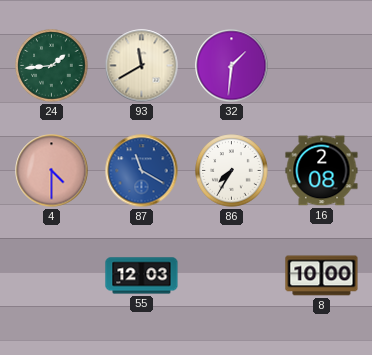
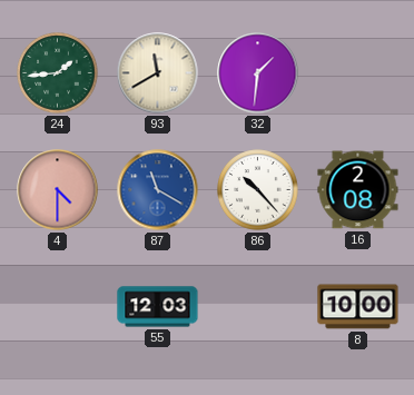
86: 7:35 -> 10:23
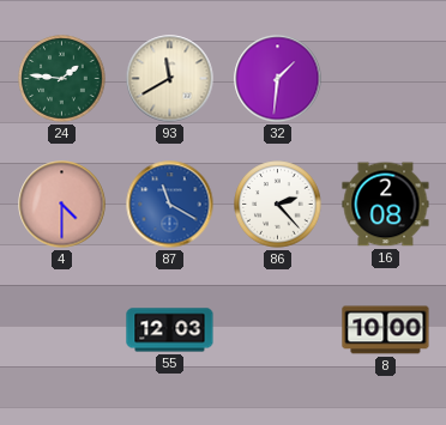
24: 1:44 -> 1:46
86: 10:23 -> 2:23
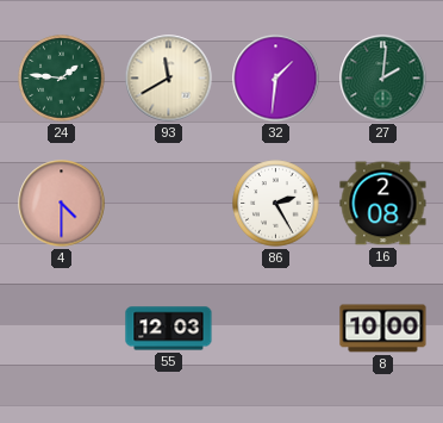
27: none -> 2:01
87: 11:20 -> none
86: 2:23 -> 2:25
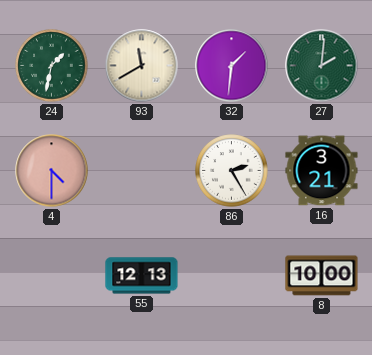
24: 1:46 -> 1:32
16: 2:08 -> 3:21
55: 12:03 -> 12:13
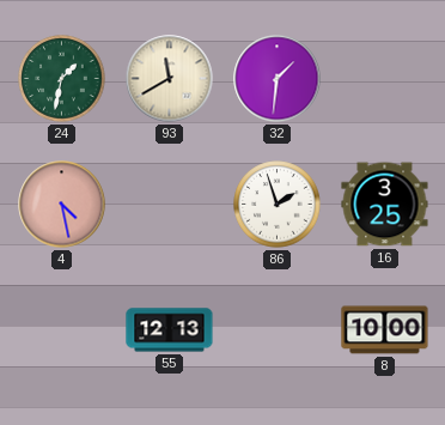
27: 2:01 -> none
4: 4:30 -> 4:28
86: 2:25 -> 1:57
16: 3:21 -> 3:25
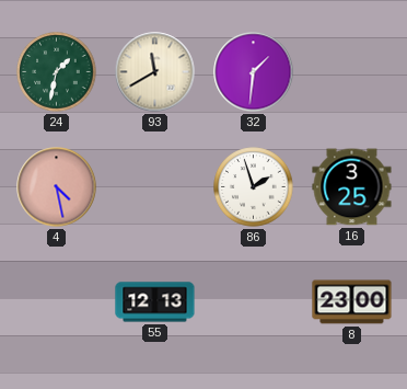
8: 10:00 -> 23:00
